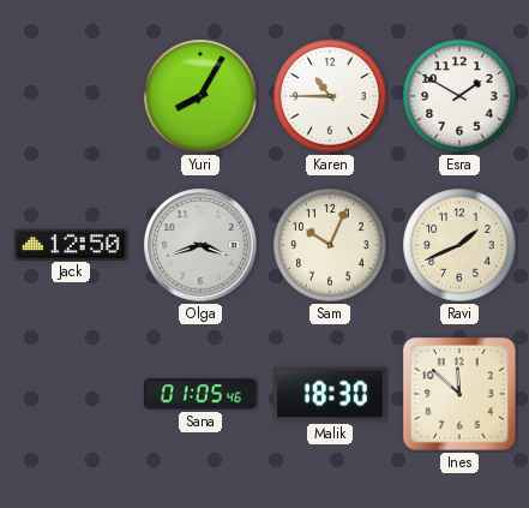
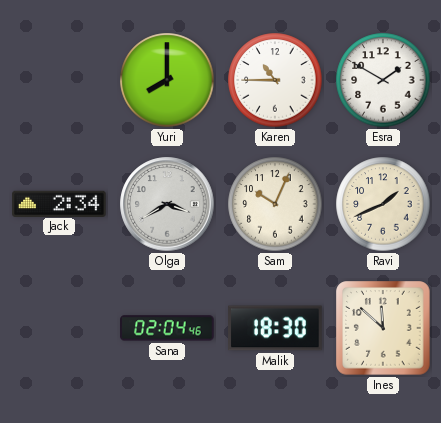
Yuri: 8:05 -> 8:00
Jack: 12:50 -> 2:34
Olga: 3:42 -> 3:40
Sana: 01:05 -> 02:04
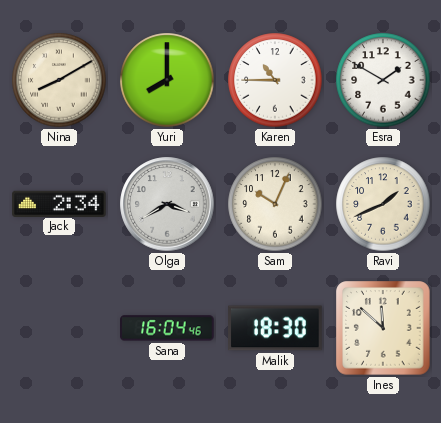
Nina: none -> 8:10
Sana: 02:04 -> 16:04
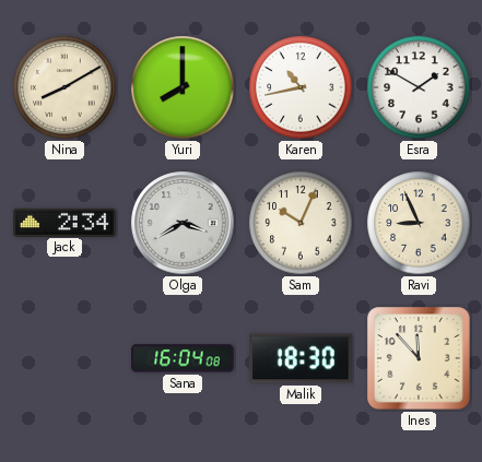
Karen: 10:45 -> 10:43
Ravi: 1:41 -> 8:56
Sana: 16:04:46 -> 16:04:08
Ines: 11:52 -> 11:53
